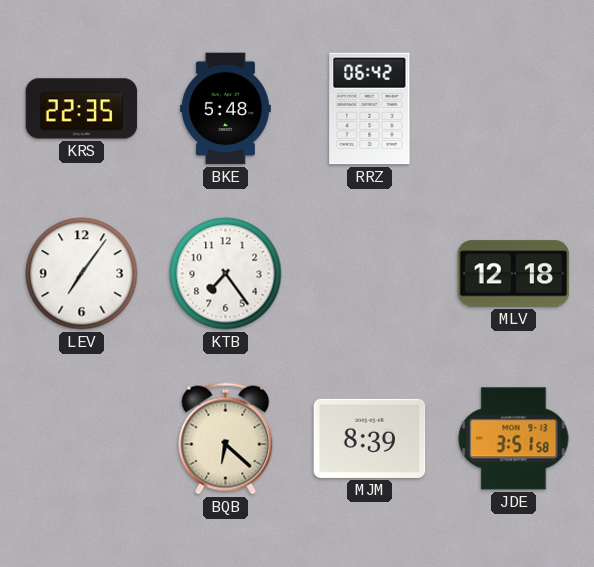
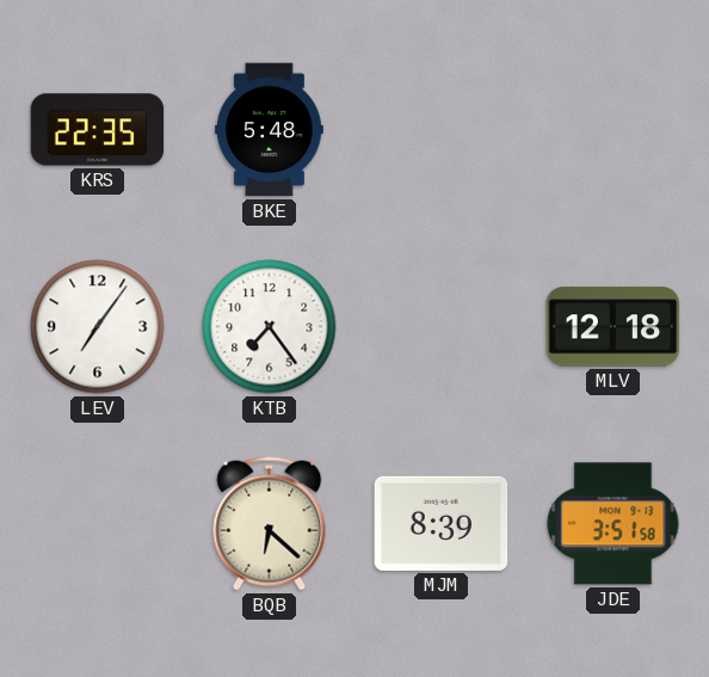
RRZ: 06:42 -> none
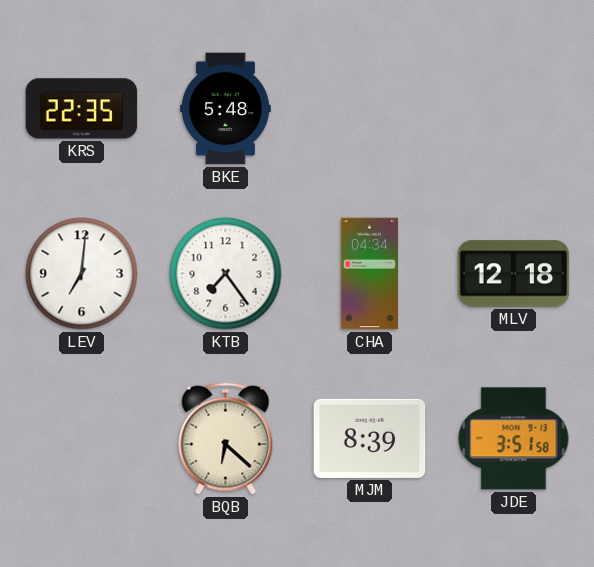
LEV: 7:06 -> 7:01
CHA: none -> 04:34
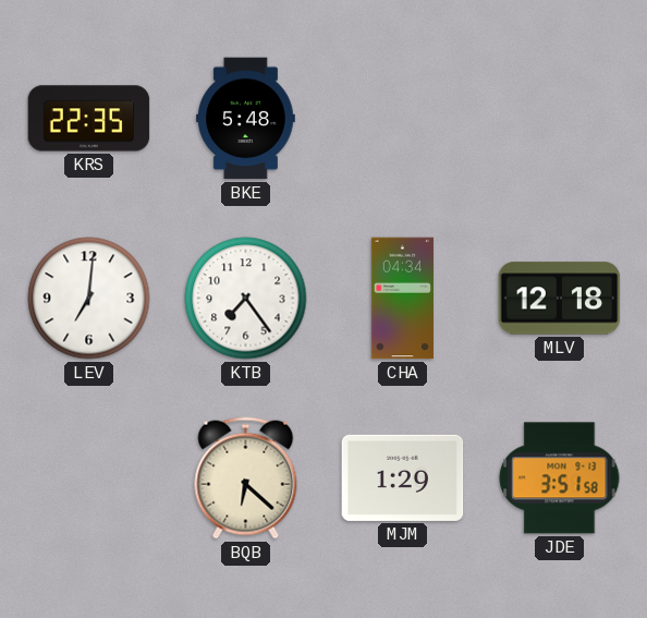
MJM: 8:39 -> 1:29
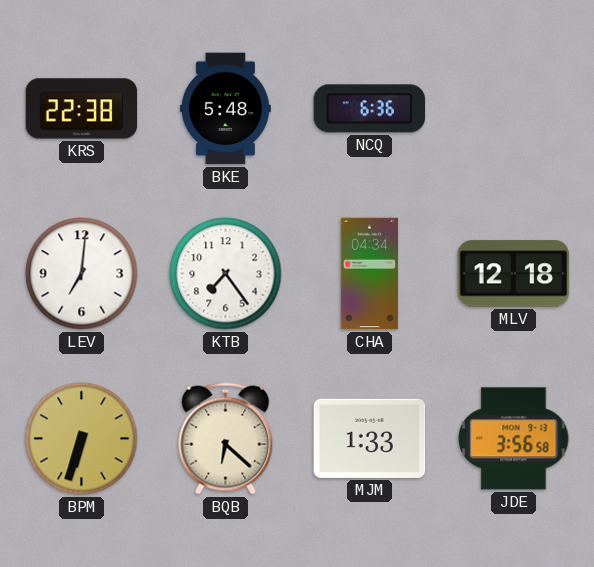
KRS: 22:35 -> 22:38
NCQ: none -> 6:36
BPM: none -> 6:33
MJM: 1:29 -> 1:33
JDE: 3:51 -> 3:56
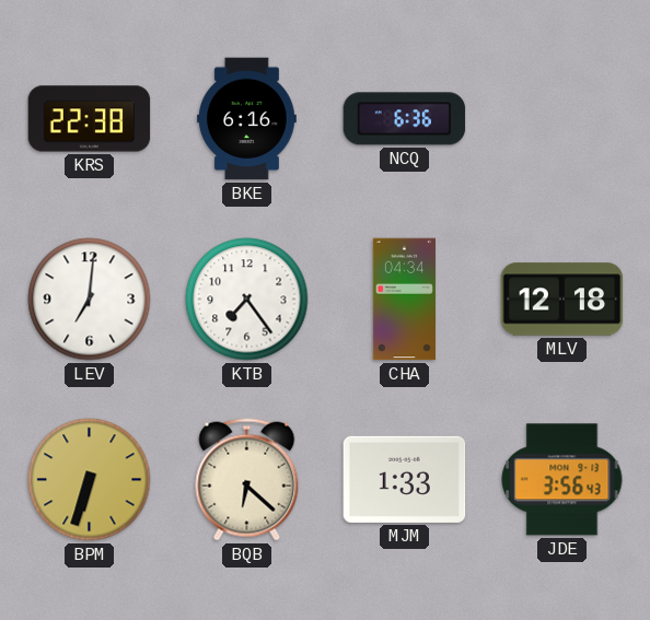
BKE: 5:48 -> 6:16
JDE: 3:56:58 -> 3:56:43
